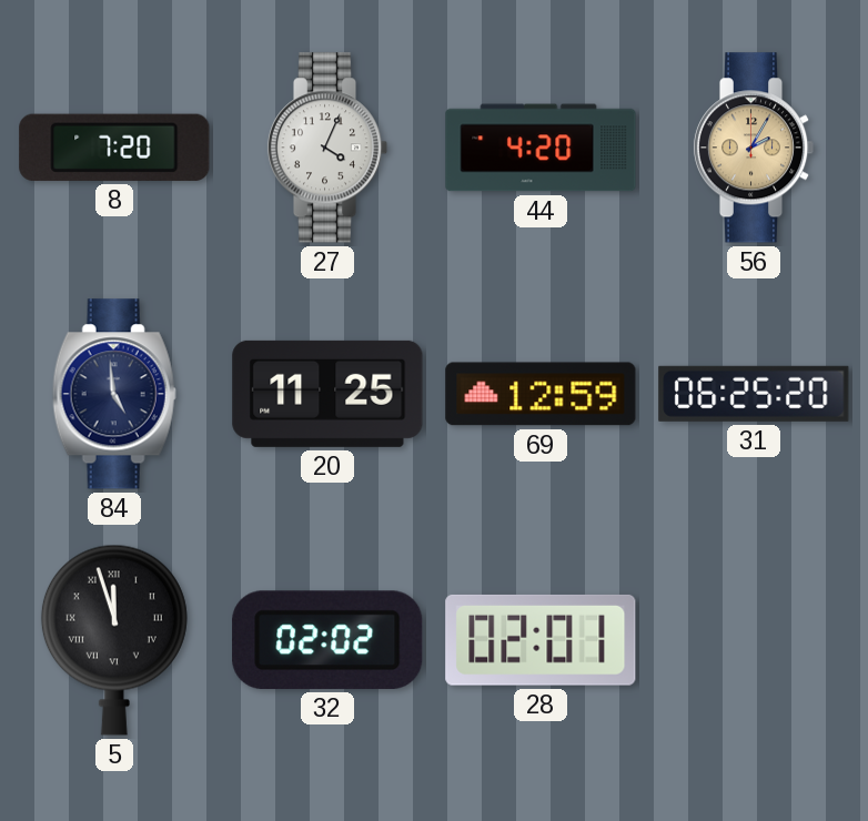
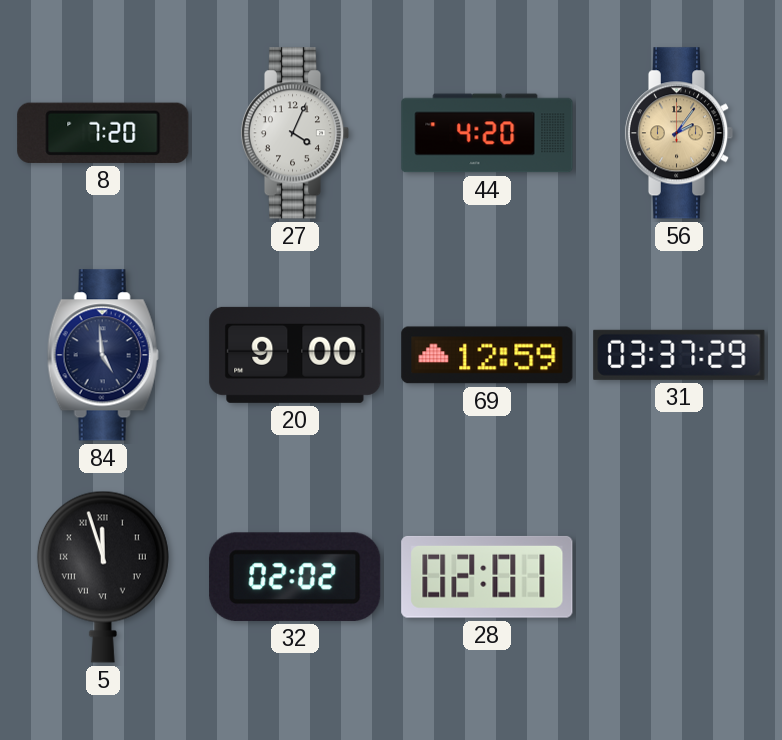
56: 2:05 -> 2:06
20: 11:25 -> 9:00
31: 06:25 -> 03:37
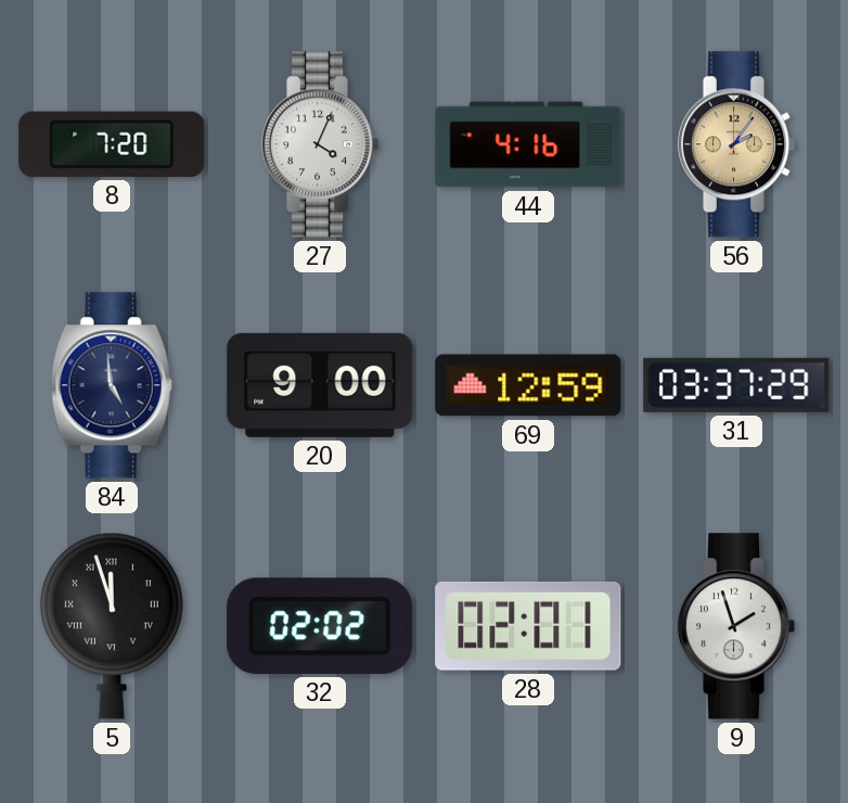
44: 4:20 -> 4:16
9: none -> 1:57
